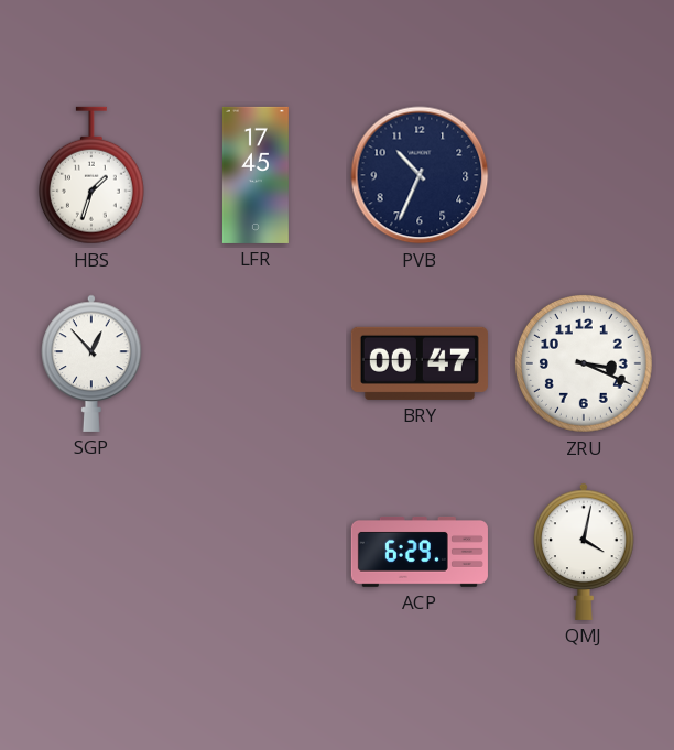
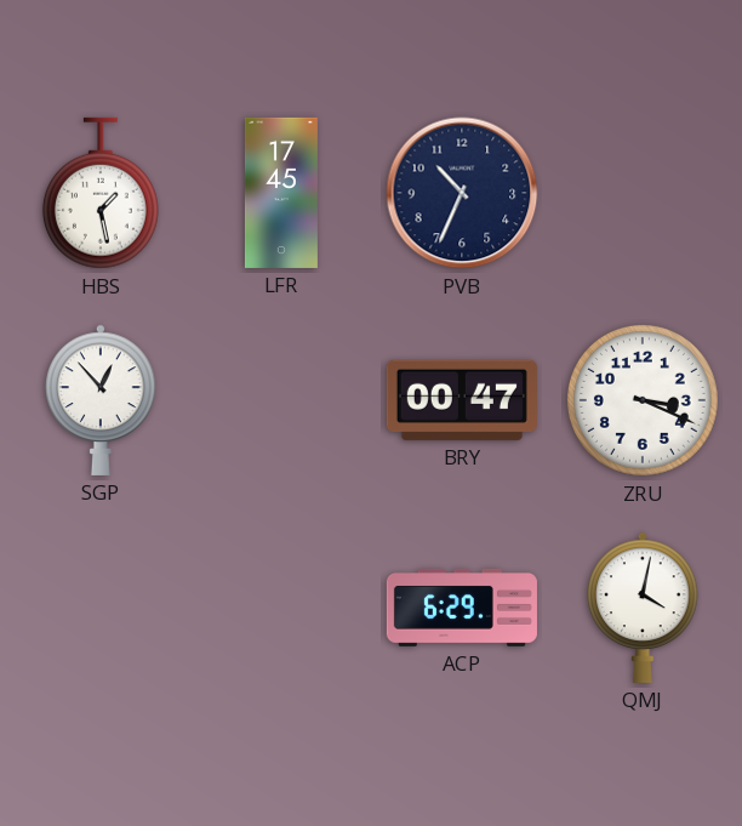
HBS: 1:33 -> 1:28
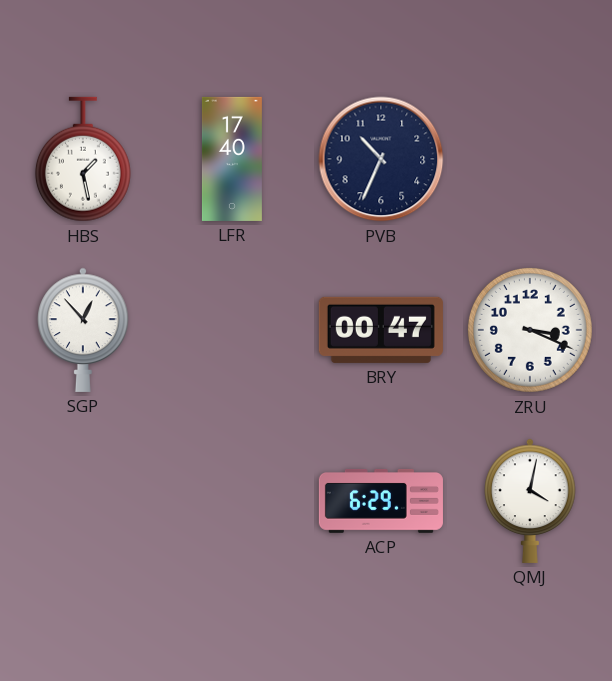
LFR: 17:45 -> 17:40
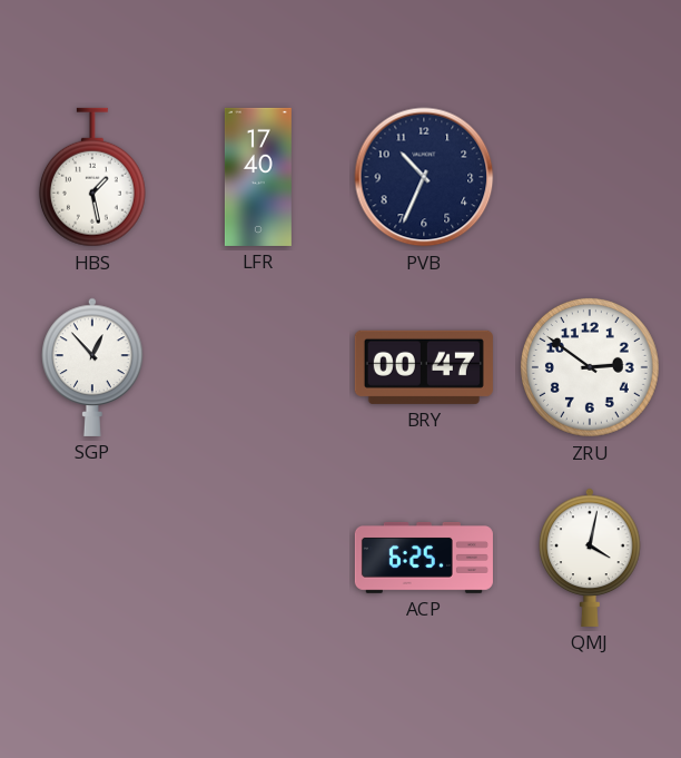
ZRU: 3:19 -> 2:51
ACP: 6:29 -> 6:25
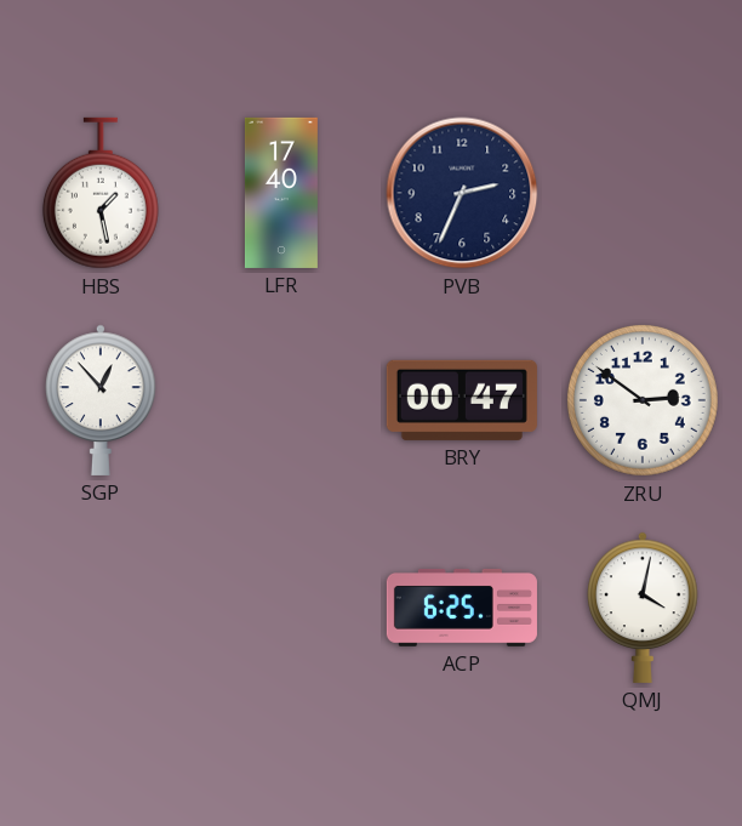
PVB: 10:34 -> 2:34
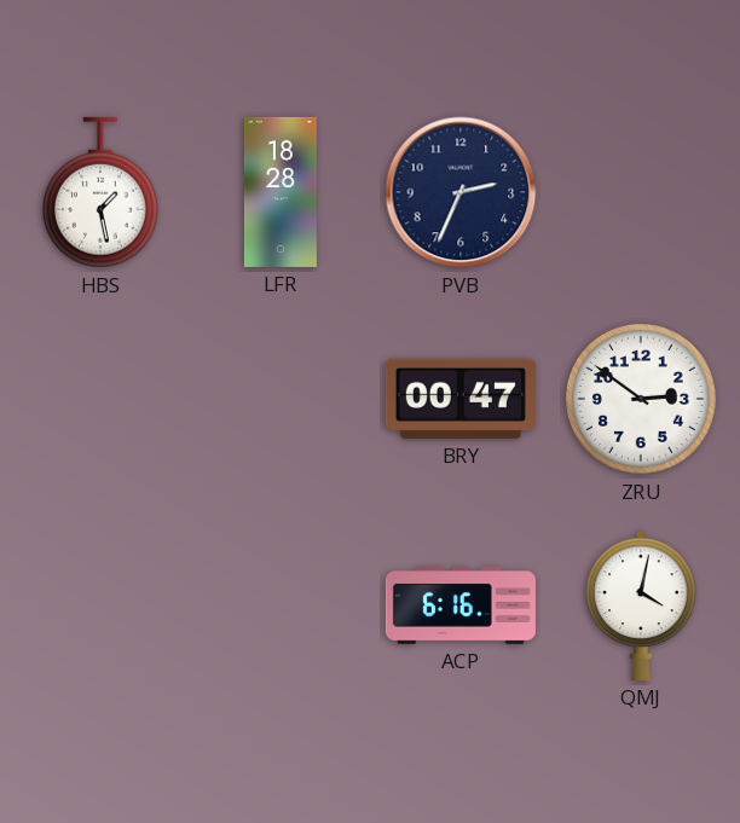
LFR: 17:40 -> 18:28
SGP: 12:53 -> none
ACP: 6:25 -> 6:16
